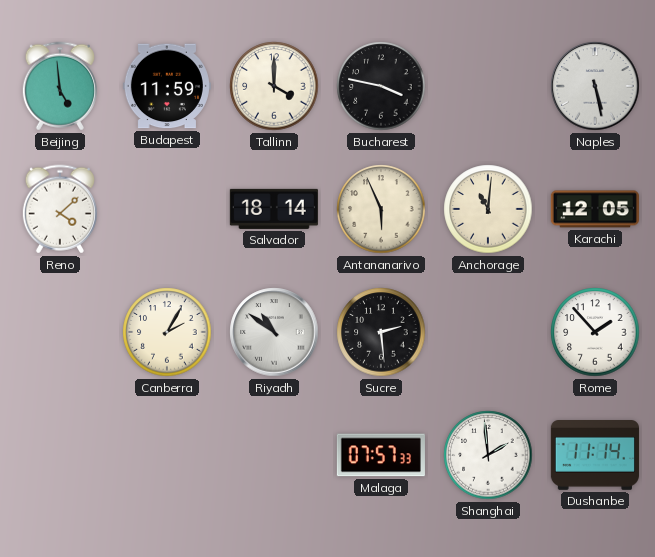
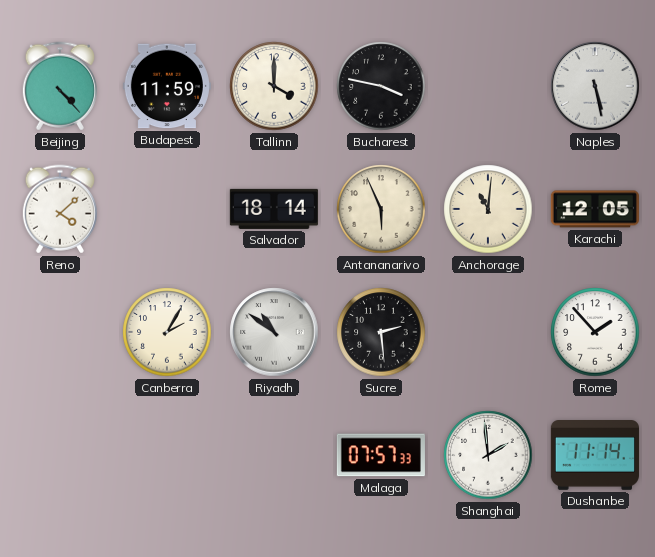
Beijing: 4:59 -> 4:23
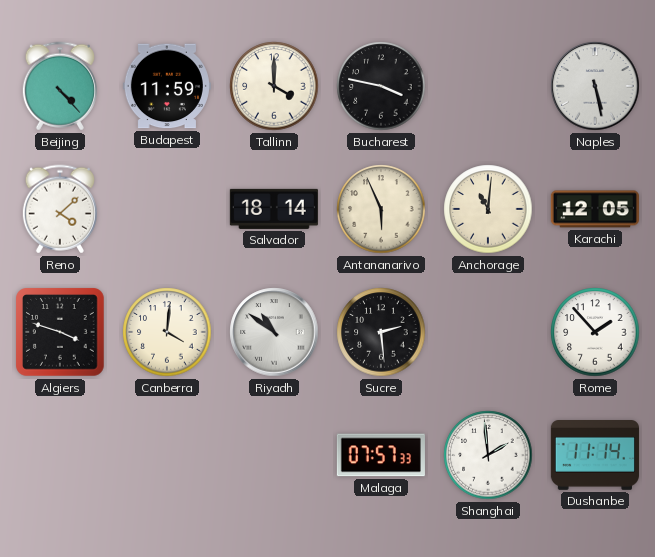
Algiers: none -> 3:48
Canberra: 2:05 -> 4:01
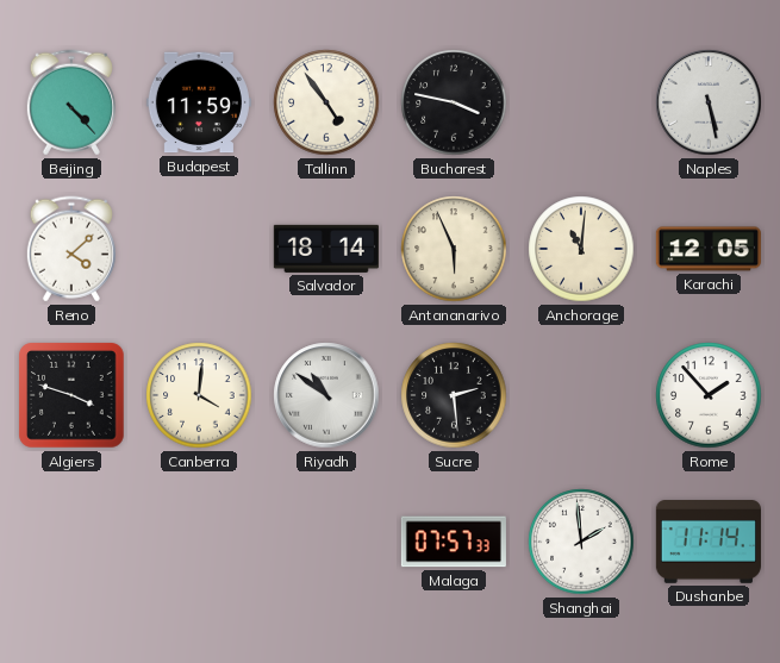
Tallinn: 4:00 -> 4:54
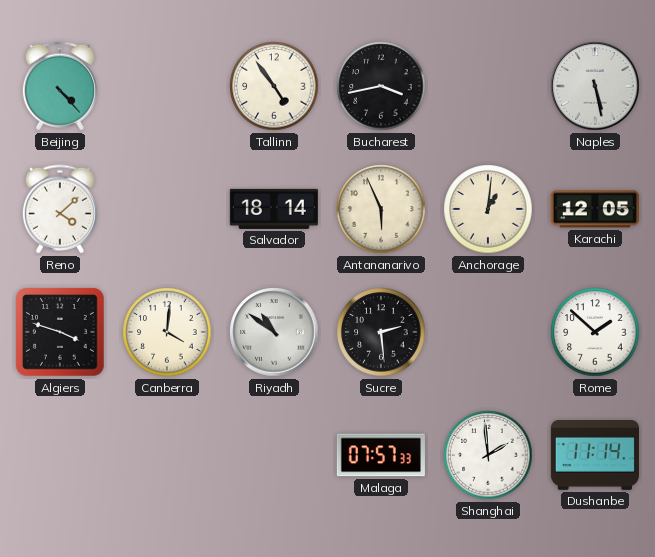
Budapest: 11:59 -> none
Bucharest: 3:47 -> 3:43
Anchorage: 11:01 -> 1:01
Rome: 1:53 -> 1:52
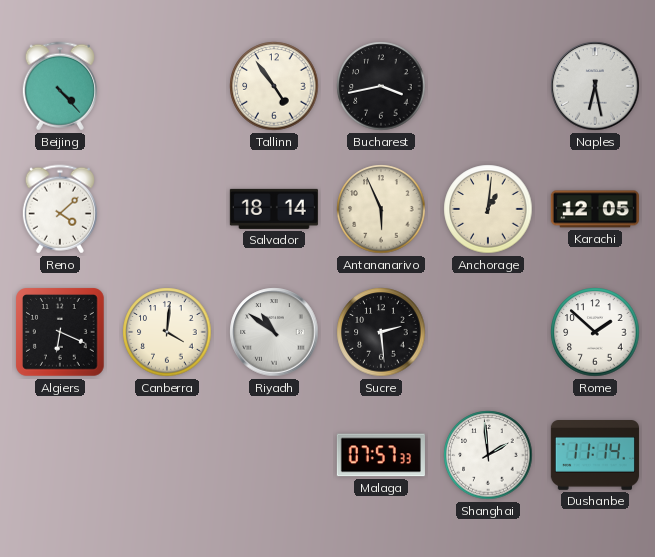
Naples: 5:28 -> 6:28
Algiers: 3:48 -> 6:19
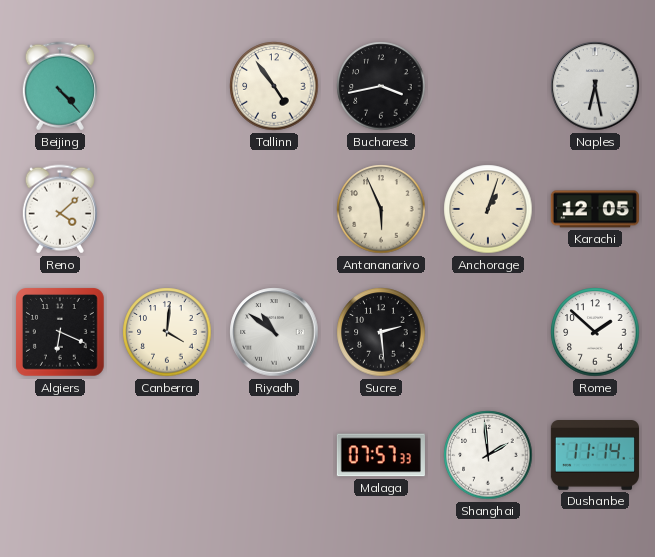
Salvador: 18:14 -> none
Anchorage: 1:01 -> 1:03
